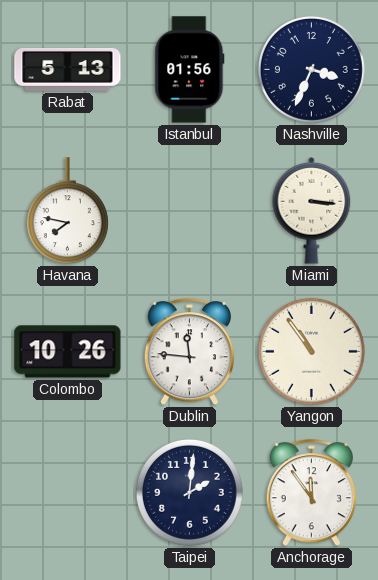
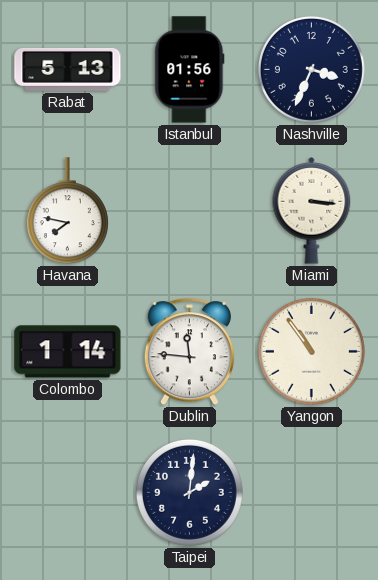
Colombo: 10:26 -> 1:14
Anchorage: 11:54 -> none
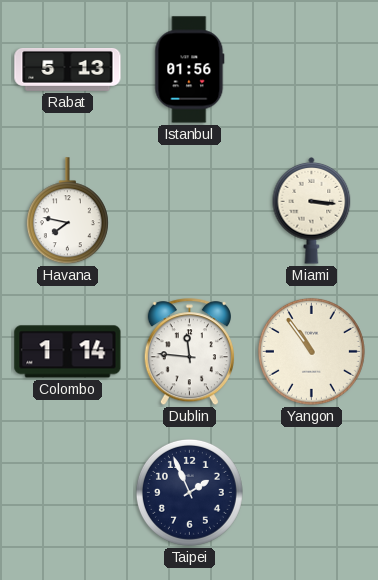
Nashville: 3:34 -> none
Taipei: 2:01 -> 1:56
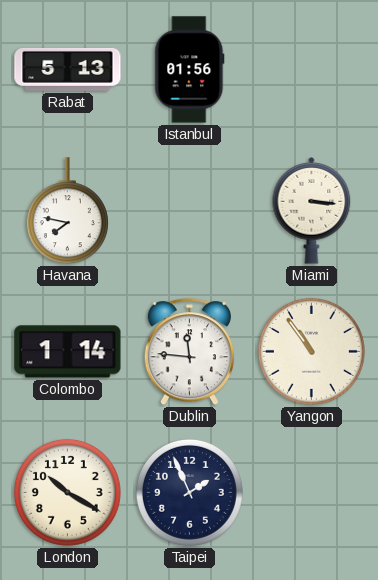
London: none -> 10:20
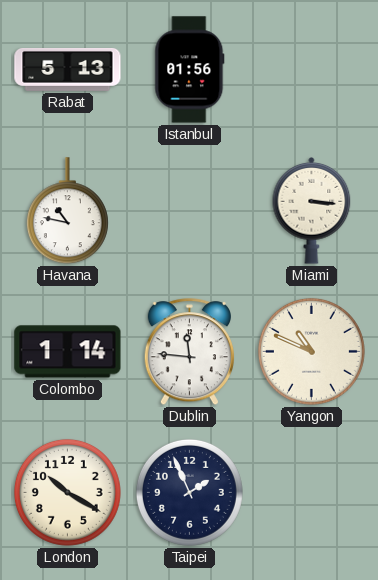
Havana: 7:47 -> 10:47
Yangon: 10:54 -> 10:49
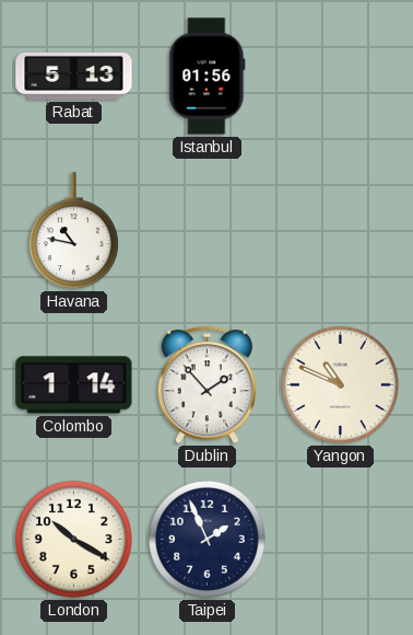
Miami: 3:16 -> none
Dublin: 11:46 -> 1:53
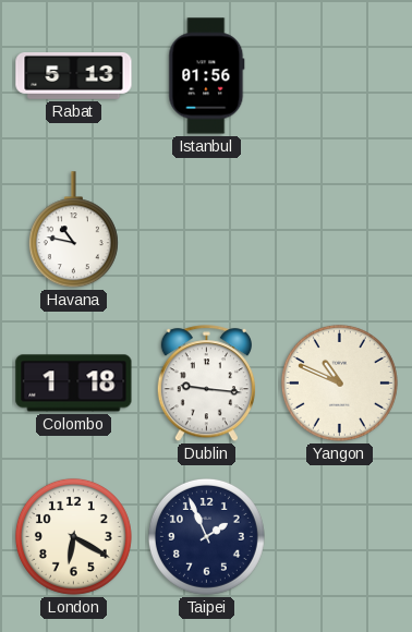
Colombo: 1:14 -> 1:18
Dublin: 1:53 -> 9:16
London: 10:20 -> 6:20
